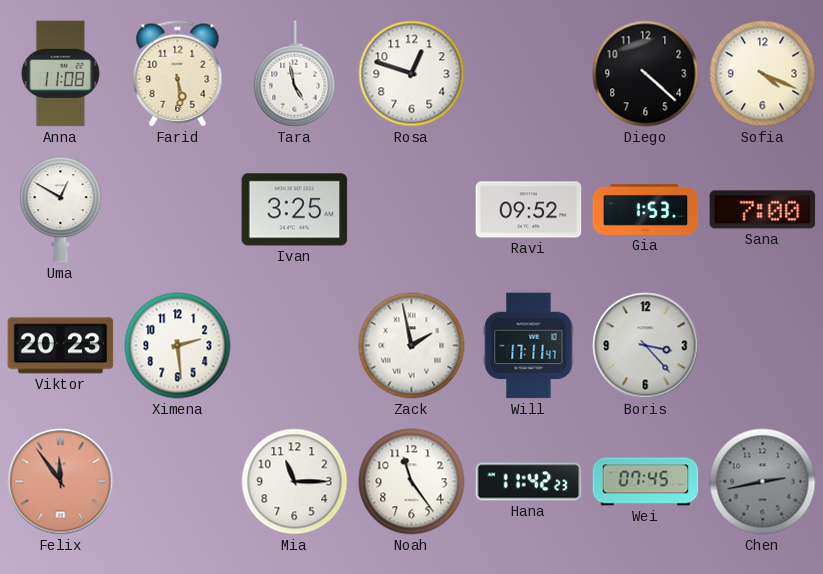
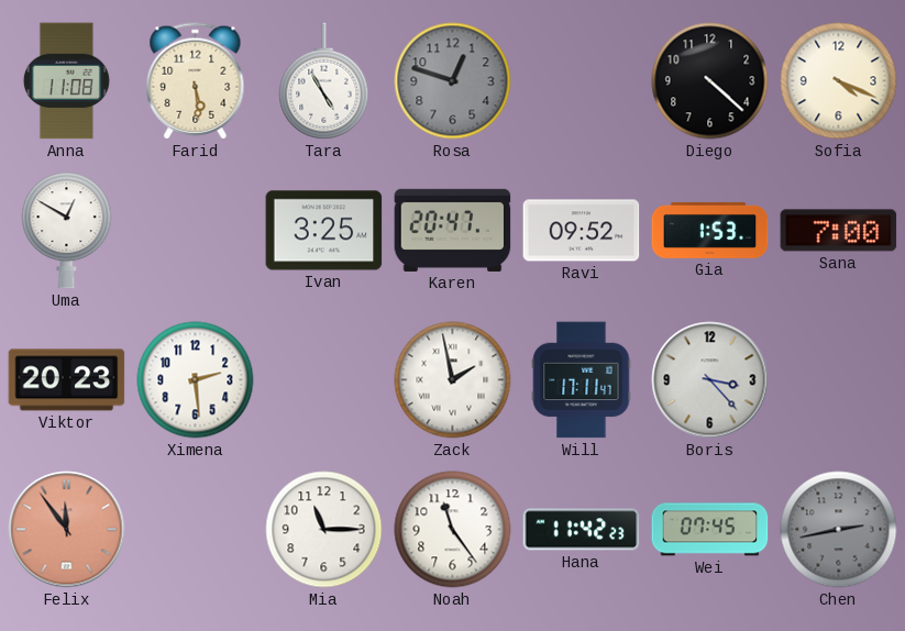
Tara: 4:58 -> 4:55
Rosa dial: white -> grey
Karen: none -> 20:47
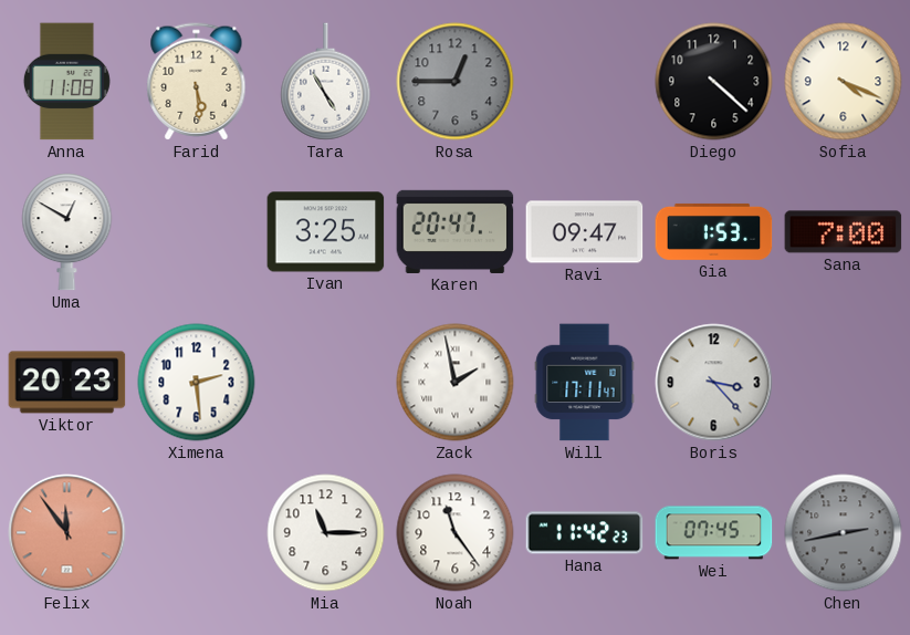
Rosa: 12:48 -> 12:45
Ravi: 09:52 -> 09:47
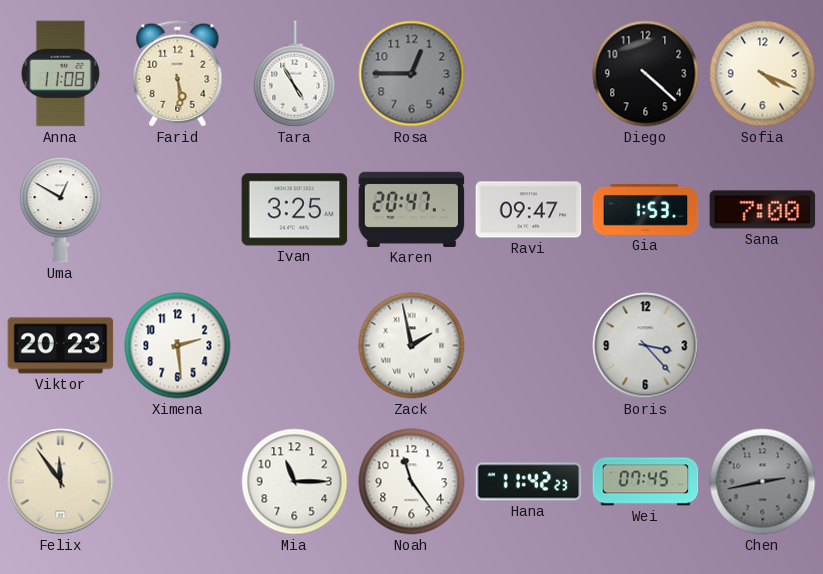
Will: 17:11 -> none
Felix dial: salmon -> cream
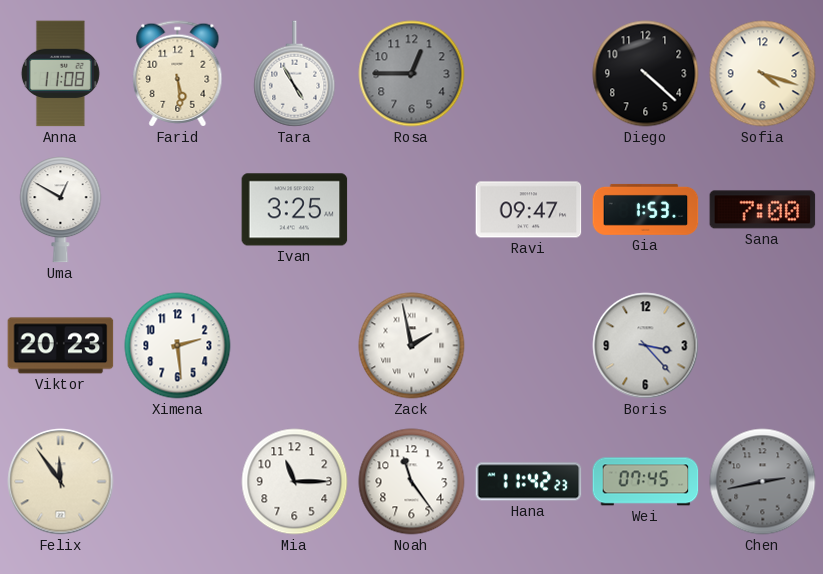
Sofia: 4:19 -> 4:18
Karen: 20:47 -> none
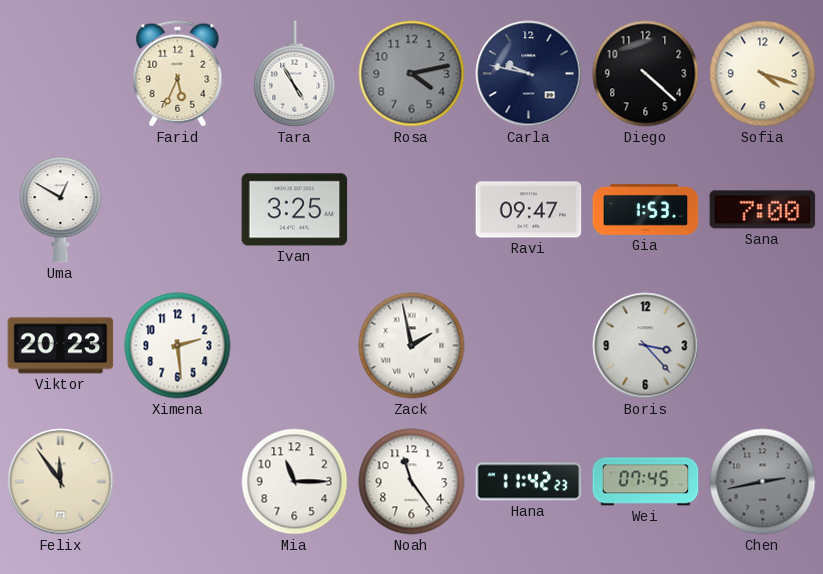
Anna: 11:08 -> none
Farid: 5:29 -> 5:34
Rosa: 12:45 -> 4:13
Carla: none -> 9:47
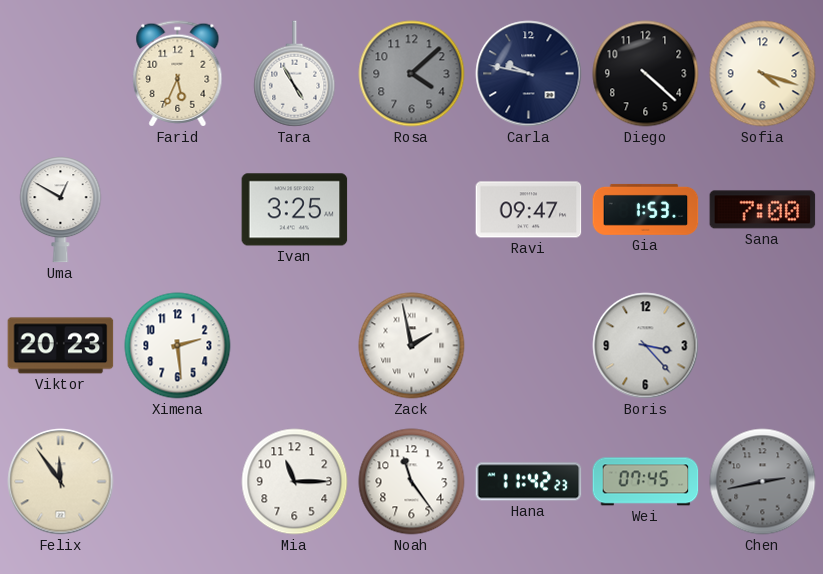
Rosa: 4:13 -> 4:08
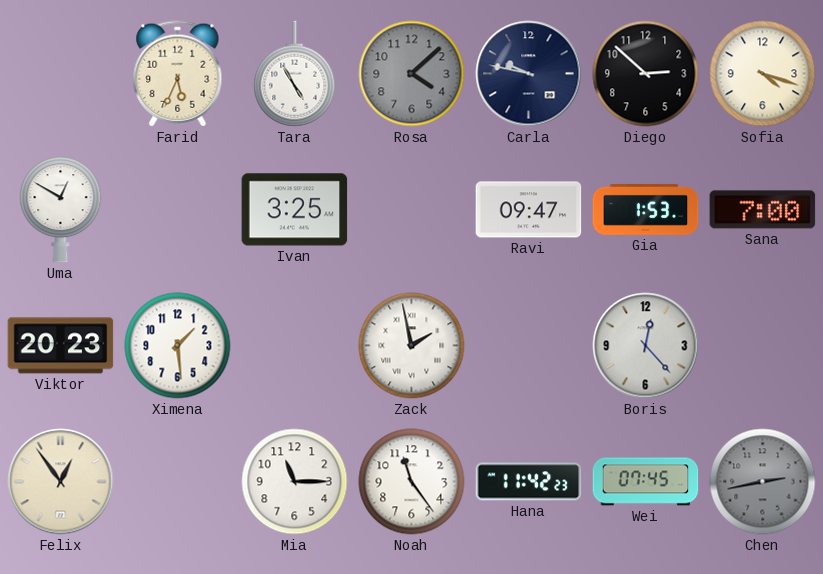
Diego: 4:22 -> 2:52
Ximena: 2:29 -> 1:29
Boris: 3:23 -> 12:23
Felix: 11:54 -> 12:54
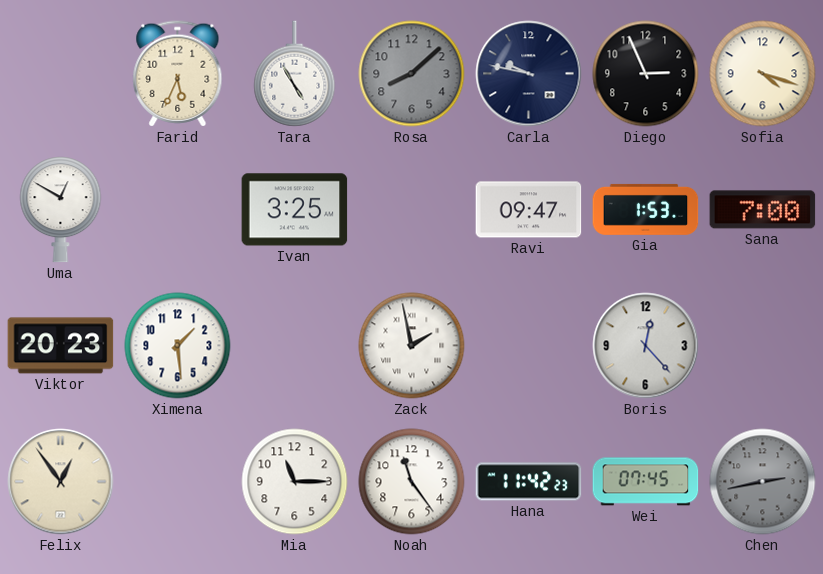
Rosa: 4:08 -> 8:08
Diego: 2:52 -> 2:56
